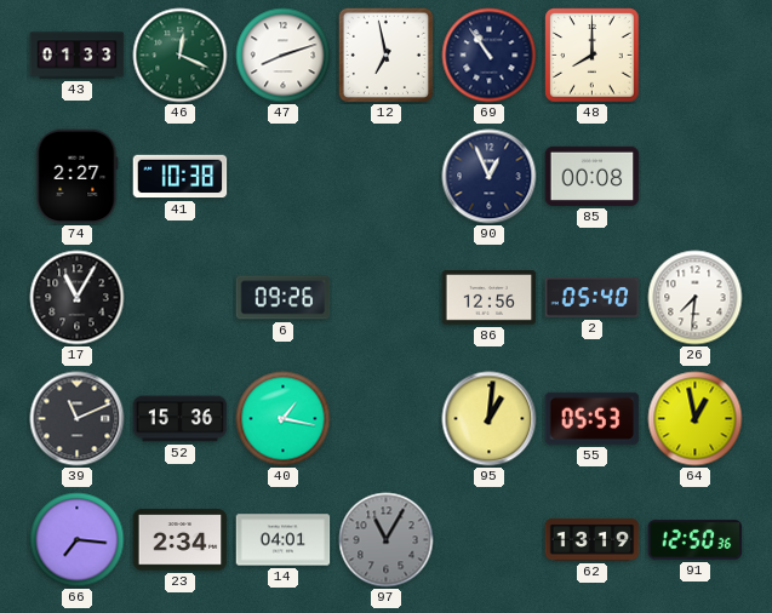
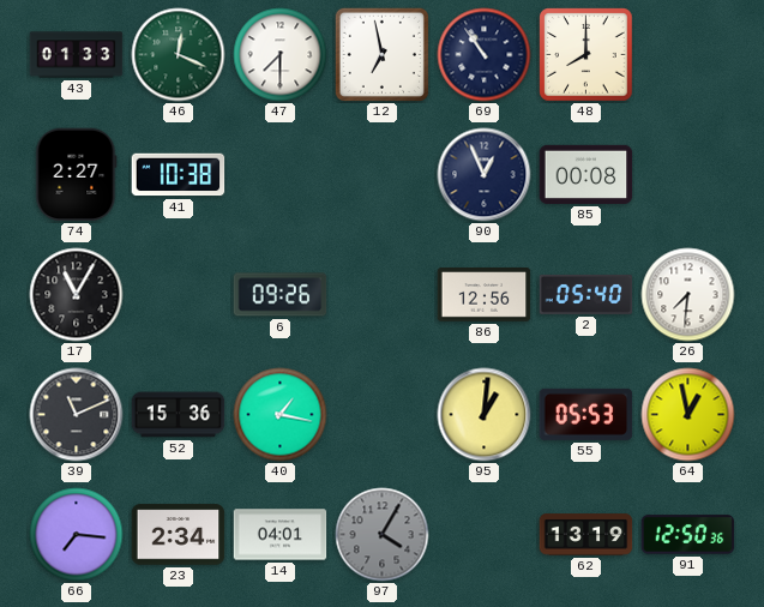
47: 8:12 -> 7:30
97: 11:05 -> 4:05
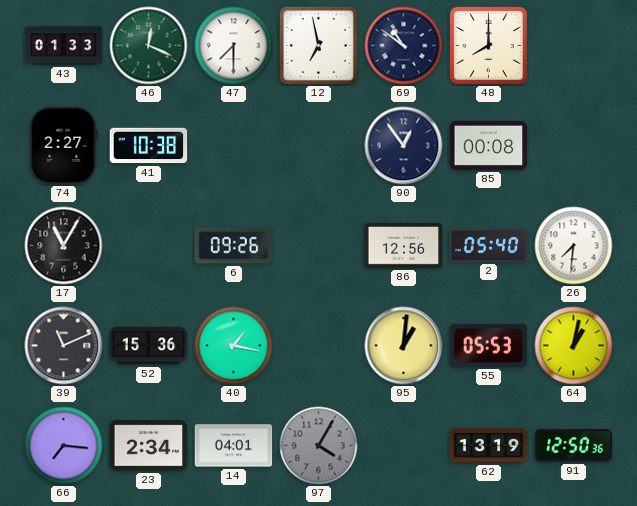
69: 10:54 -> 10:51
90: 12:56 -> 12:54
64: 12:58 -> 1:02
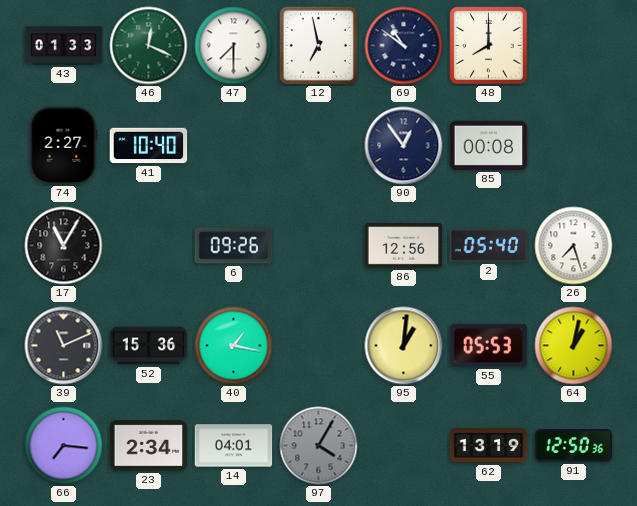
41: 10:38 -> 10:40
26: 7:31 -> 7:27
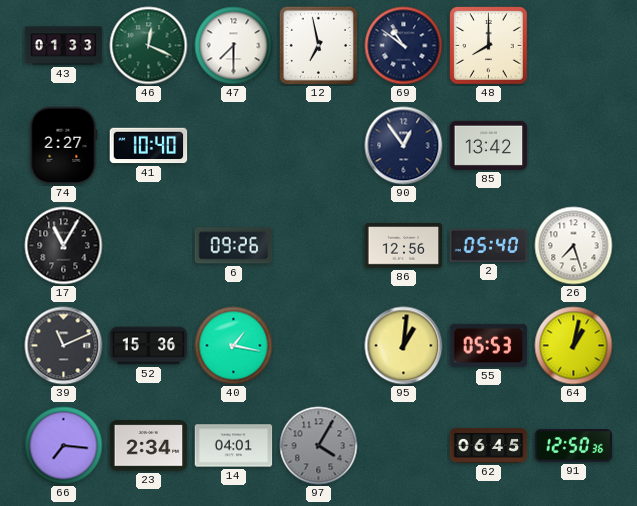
85: 00:08 -> 13:42
62: 13:19 -> 06:45
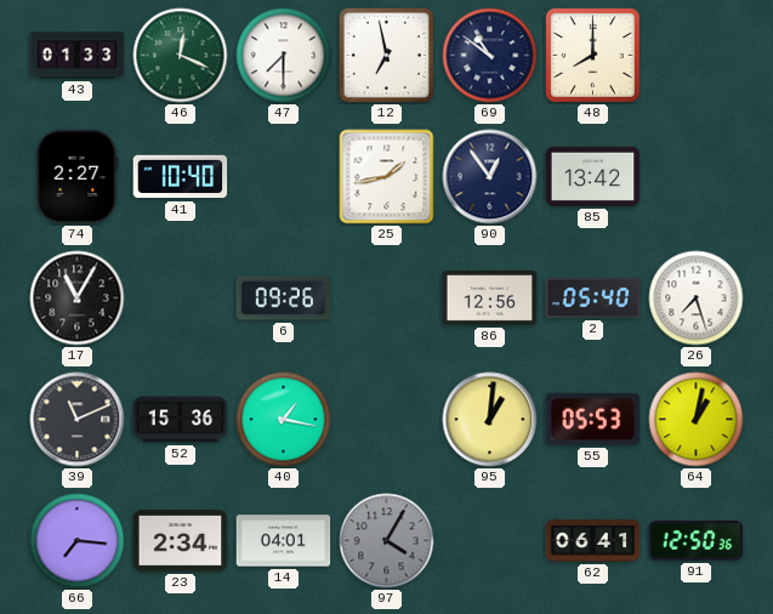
25: none -> 1:43
62: 06:45 -> 06:41
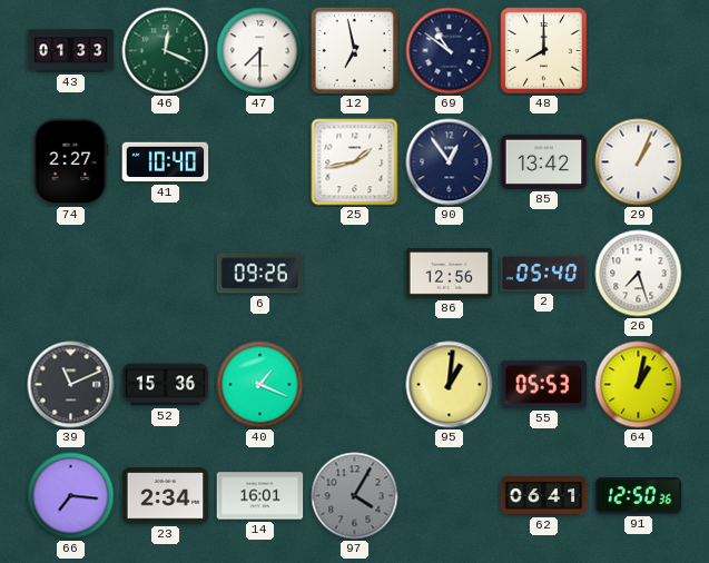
29: none -> 1:04
17: 11:05 -> none
40: 1:17 -> 1:19
14: 04:01 -> 16:01
